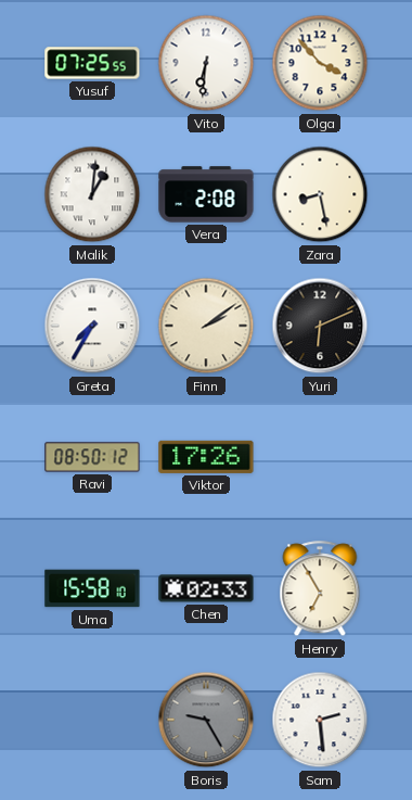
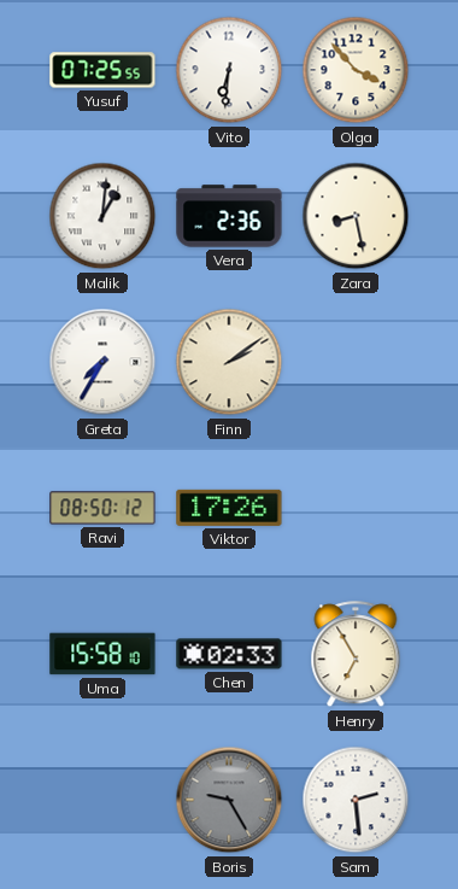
Vera: 2:08 -> 2:36
Yuri: 6:11 -> none
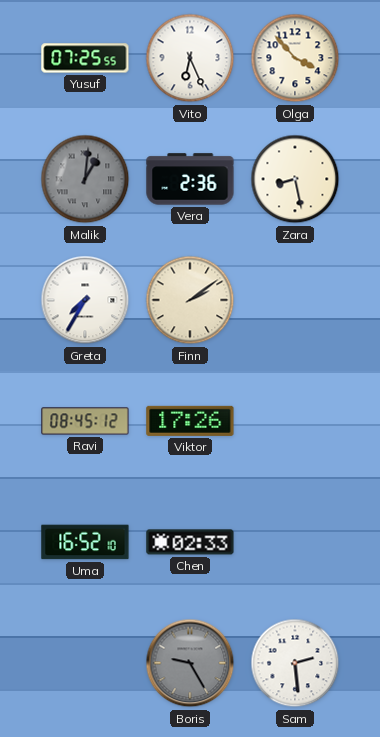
Vito: 6:31 -> 6:26
Malik dial: white -> grey
Ravi: 08:50 -> 08:45
Uma: 15:58 -> 16:52
Henry: 6:55 -> none
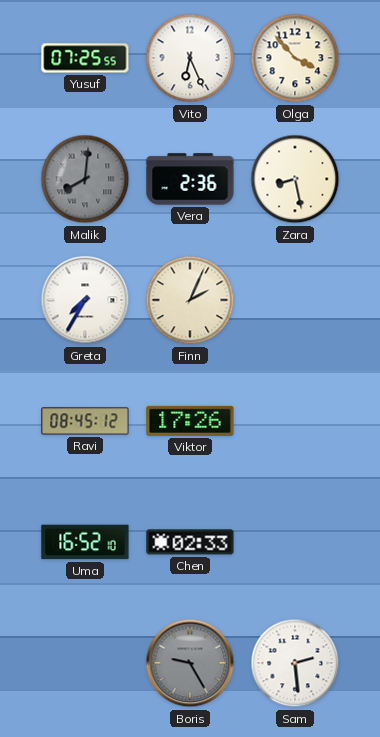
Malik: 1:01 -> 8:01
Finn: 2:09 -> 2:04
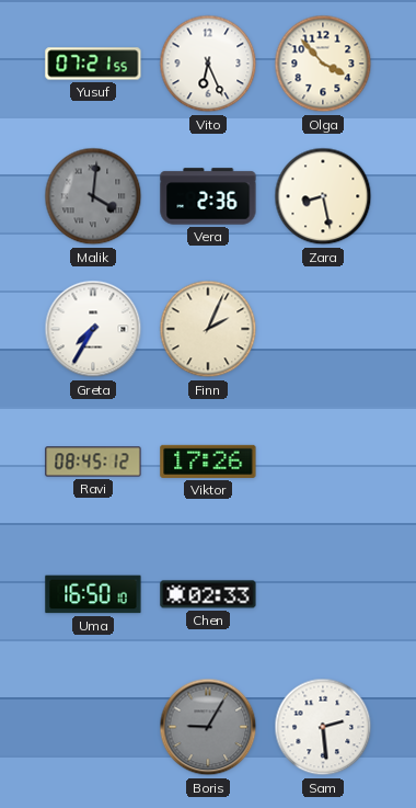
Yusuf: 07:25 -> 07:21
Malik: 8:01 -> 4:01
Uma: 16:52 -> 16:50
Boris: 9:25 -> 9:05
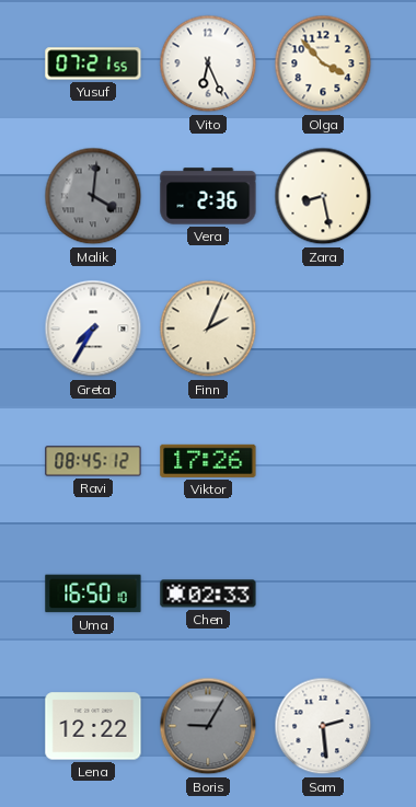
Lena: none -> 12:22
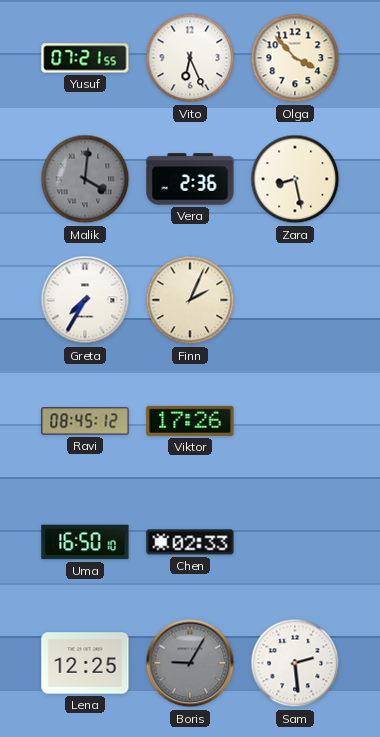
Lena: 12:22 -> 12:25
